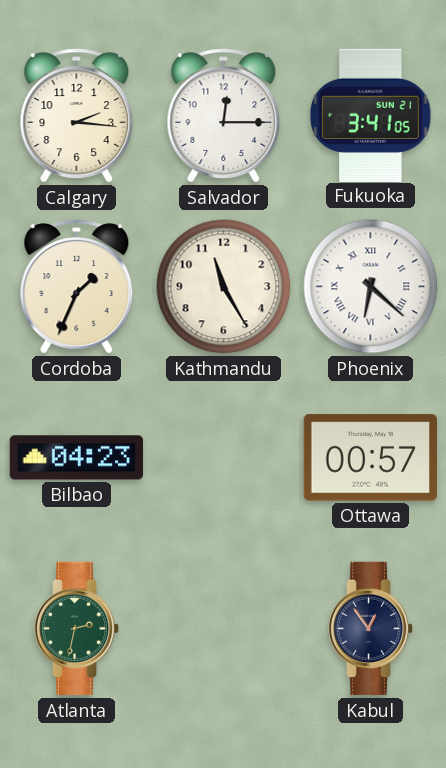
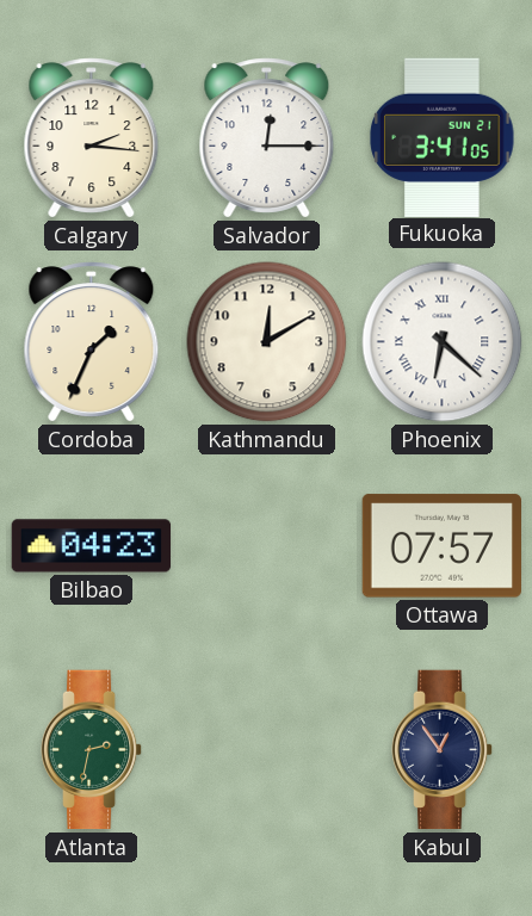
Kathmandu: 11:25 -> 12:10
Ottawa: 00:57 -> 07:57
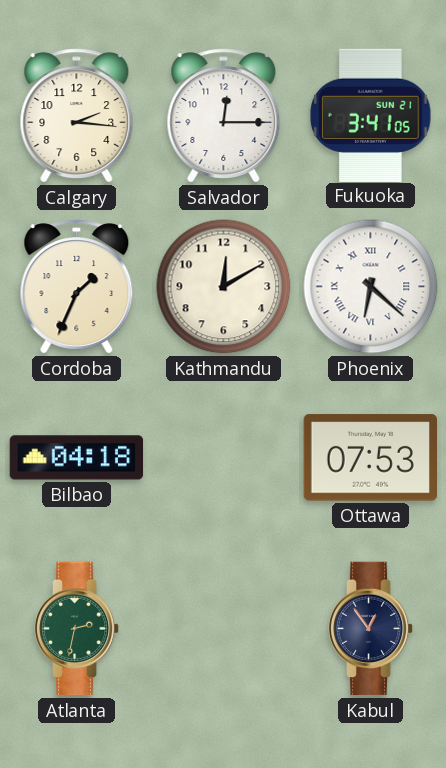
Bilbao: 04:23 -> 04:18
Ottawa: 07:57 -> 07:53
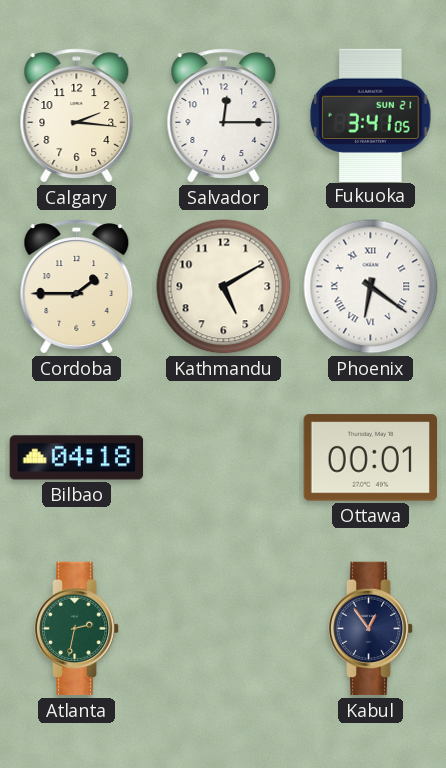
Cordoba: 1:34 -> 1:45
Kathmandu: 12:10 -> 5:10
Phoenix: 6:22 -> 6:21
Ottawa: 07:53 -> 00:01
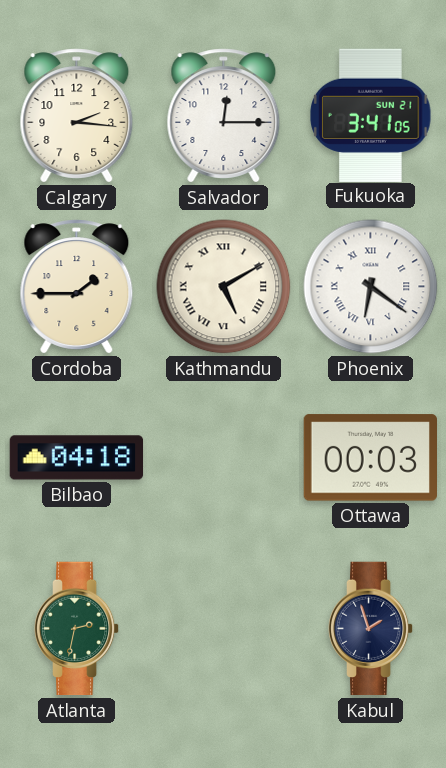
Kathmandu numerals: Arabic -> Roman
Ottawa: 00:01 -> 00:03
Kabul: 12:54 -> 1:57
